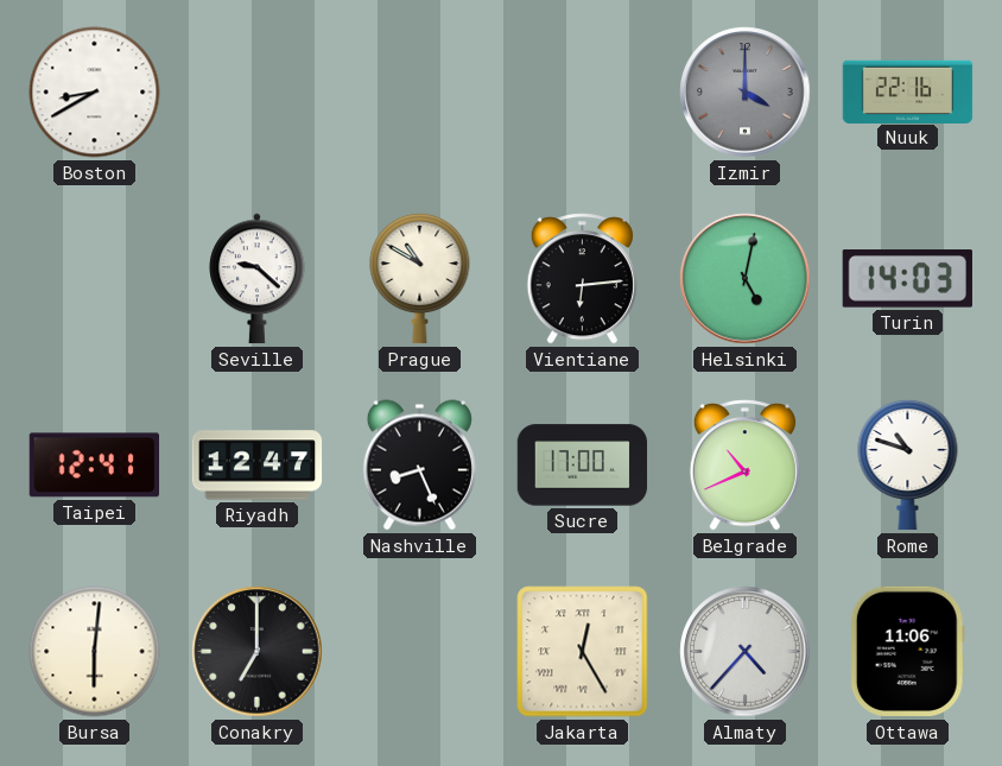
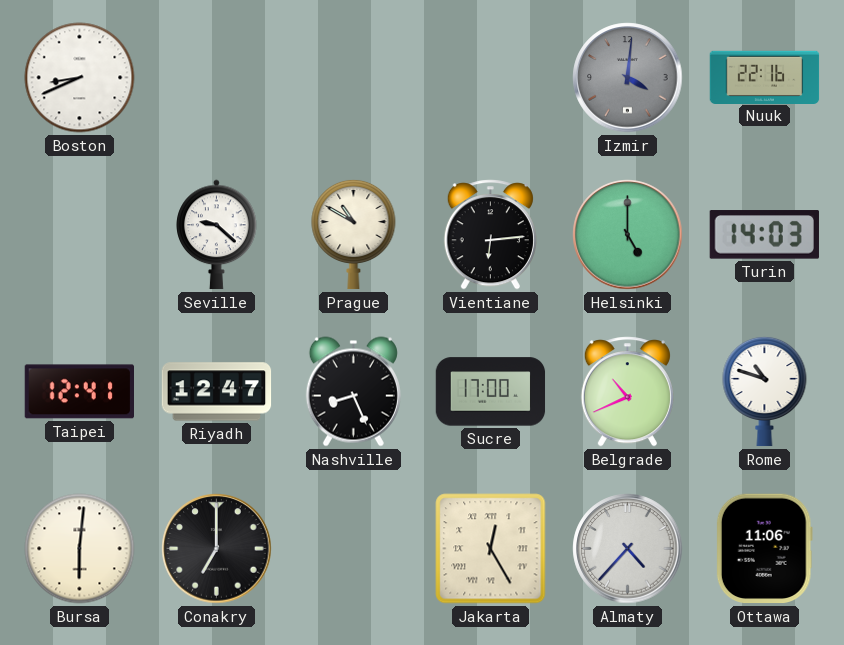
Boston: 8:40 -> 8:41
Izmir: 4:00 -> 4:01
Helsinki: 5:02 -> 5:00
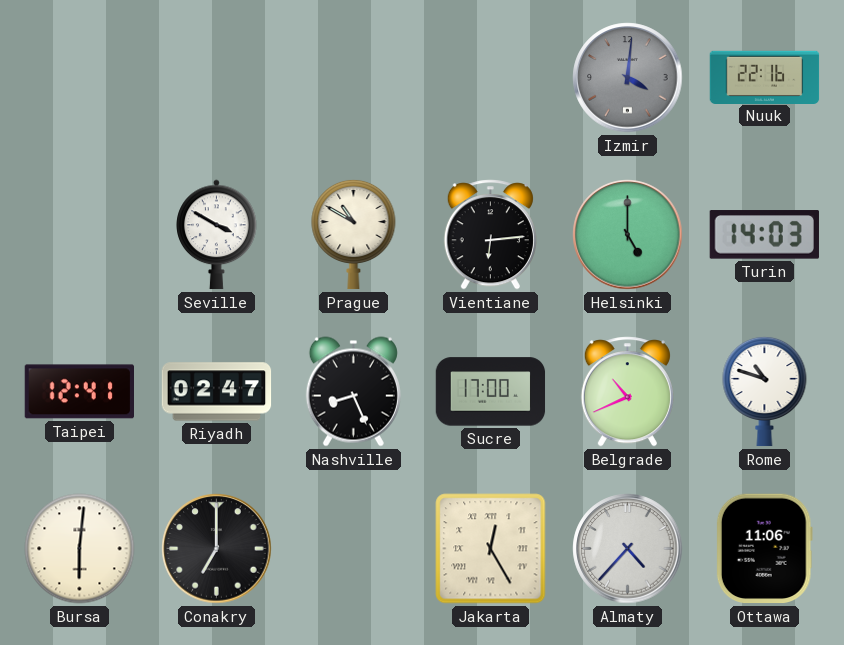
Boston: 8:41 -> none
Seville: 9:22 -> 3:50
Riyadh: 12:47 -> 02:47
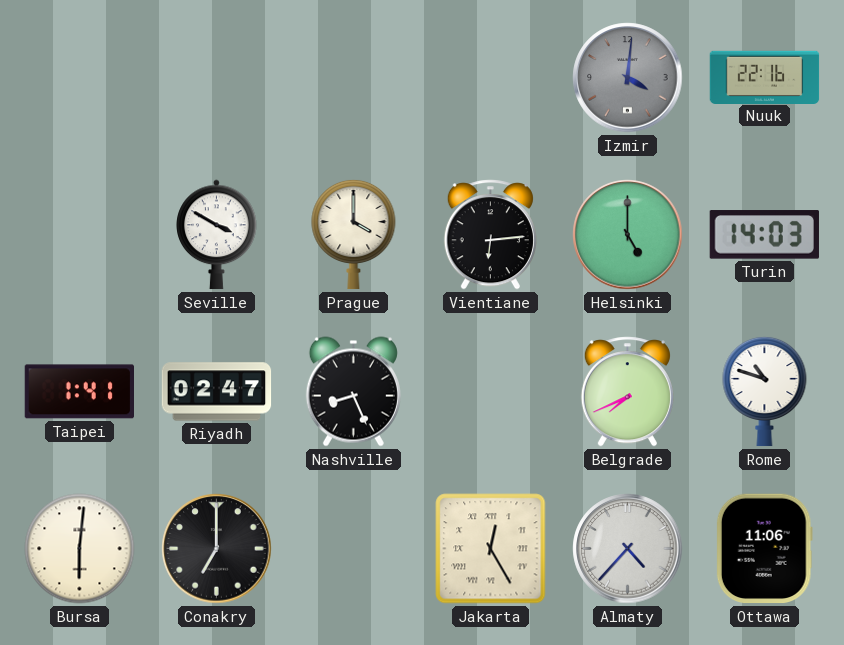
Prague: 10:50 -> 4:00
Taipei: 12:41 -> 1:41
Sucre: 17:00 -> none
Belgrade: 10:41 -> 7:41
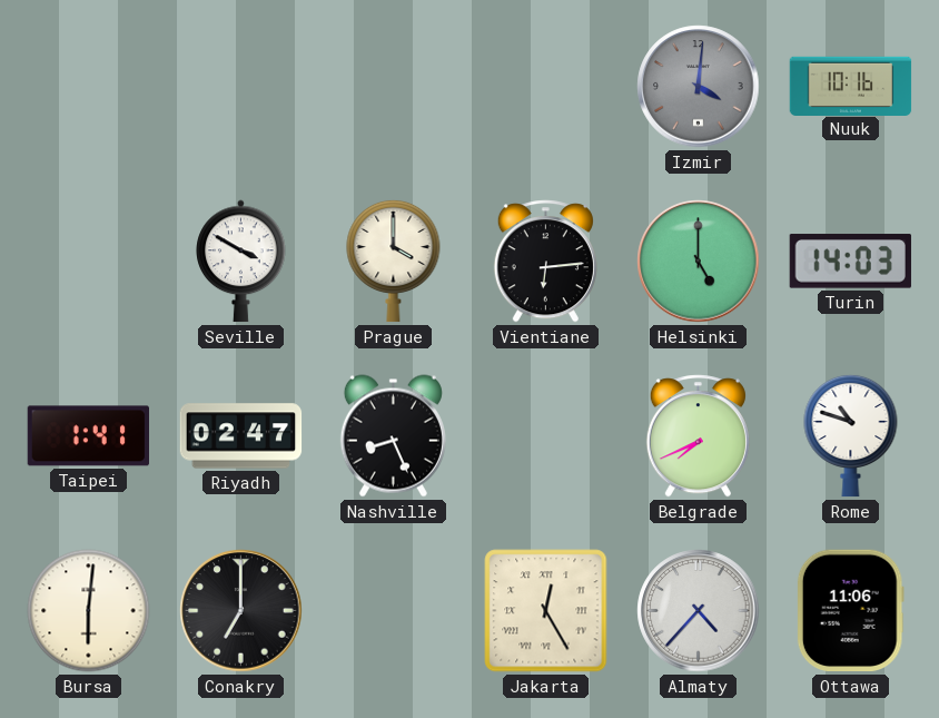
Nuuk: 22:16 -> 10:16
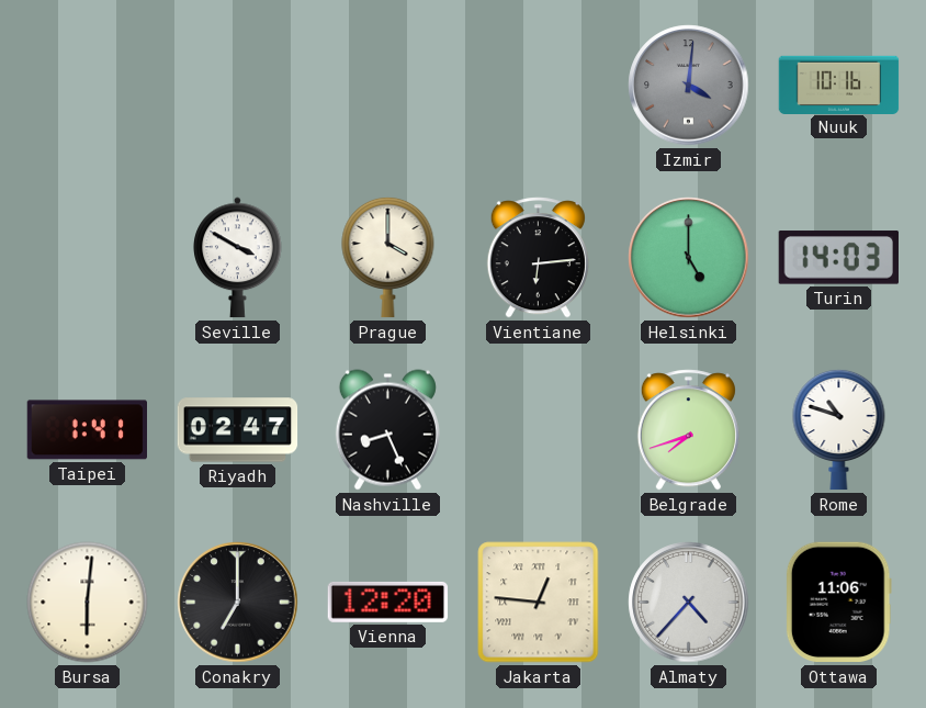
Belgrade: 7:41 -> 7:42
Vienna: none -> 12:20
Jakarta: 12:25 -> 12:46
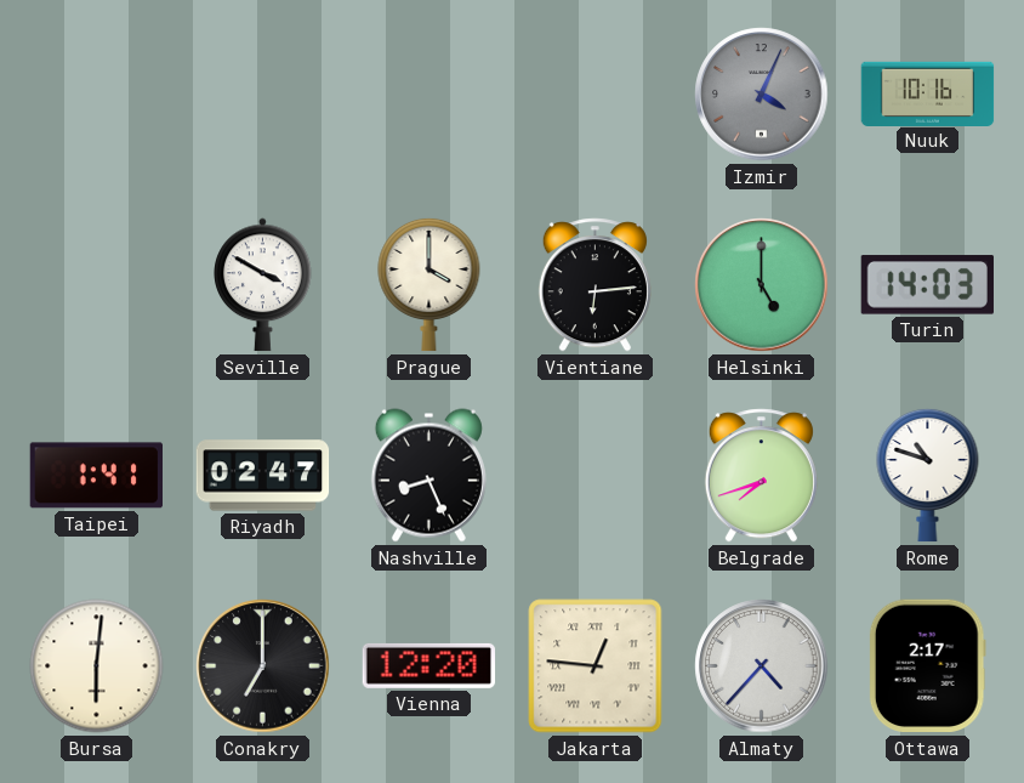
Izmir: 4:01 -> 4:04
Ottawa: 11:06 -> 2:17
